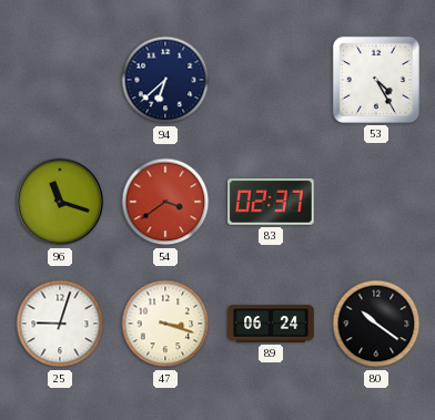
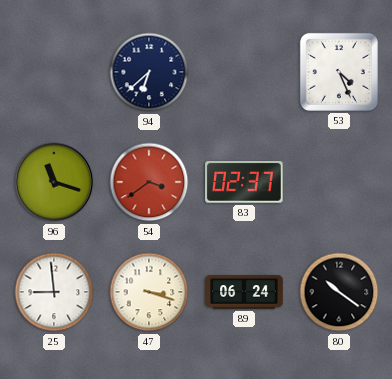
53: 4:25 -> 4:26
25: 9:03 -> 8:59
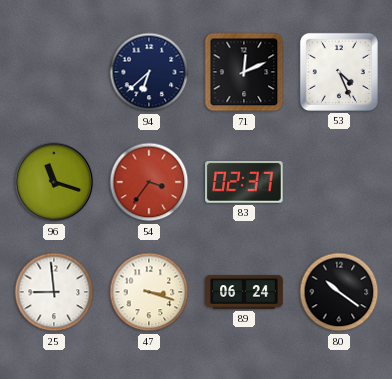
71: none -> 12:11
54: 3:39 -> 3:36
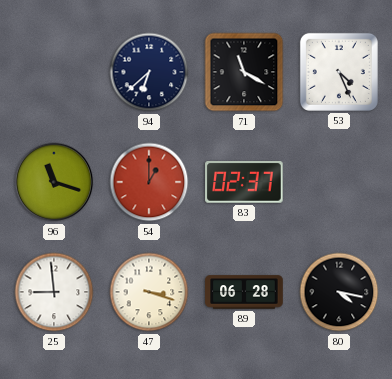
71: 12:11 -> 11:20
54: 3:36 -> 1:00
89: 06:24 -> 06:28
80: 10:21 -> 4:17
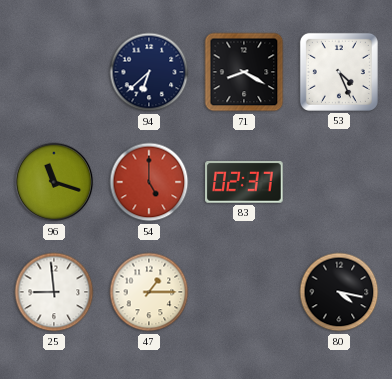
71: 11:20 -> 8:20
54: 1:00 -> 5:00
47: 3:18 -> 1:15
89: 06:28 -> none
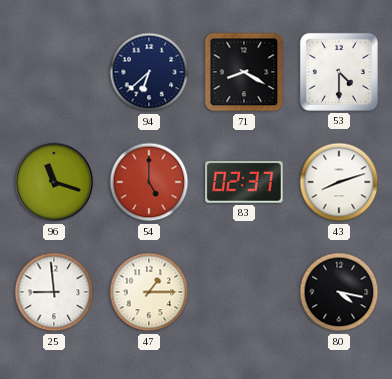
53: 4:26 -> 4:30
43: none -> 8:12
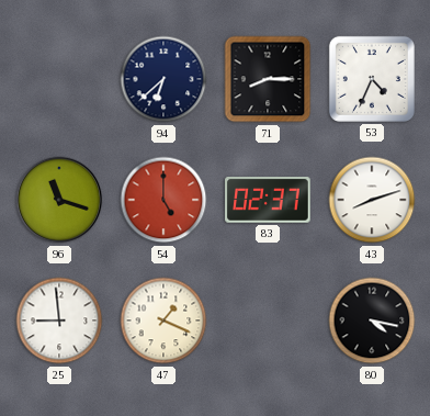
71: 8:20 -> 8:15
53: 4:30 -> 4:34
47: 1:15 -> 1:19
